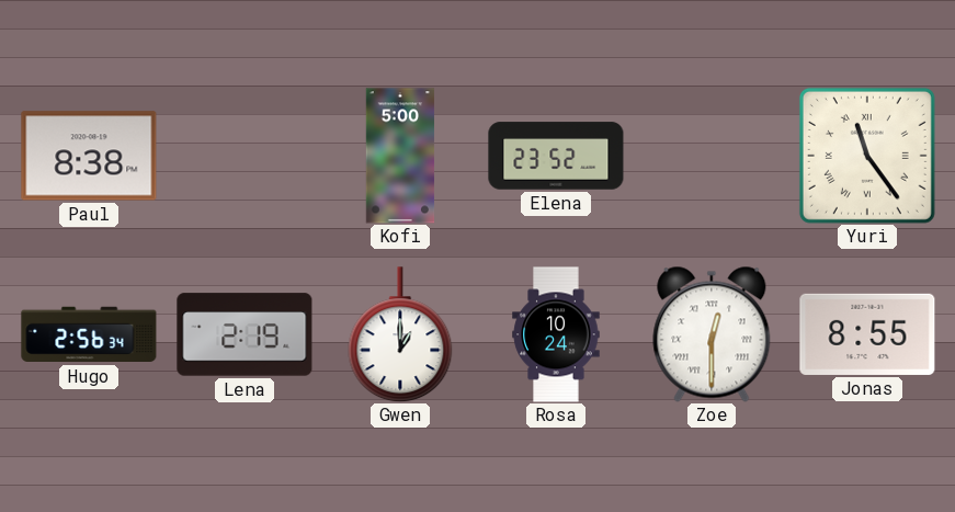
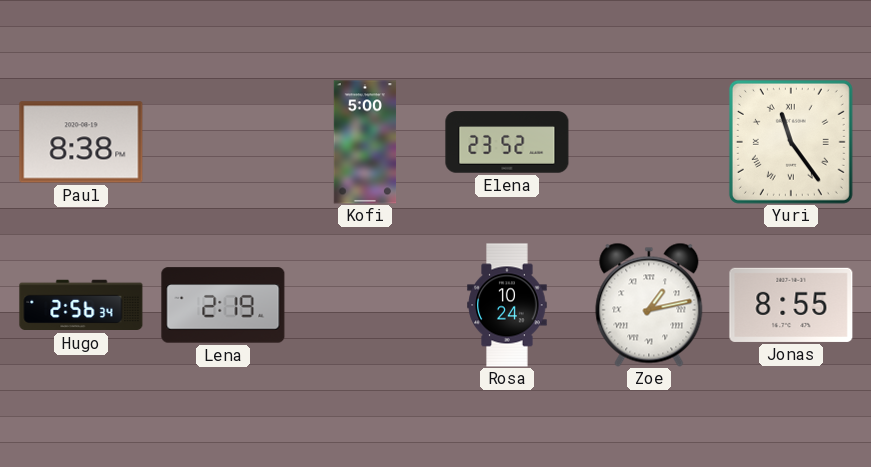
Gwen: 1:00 -> none
Zoe: 12:30 -> 1:13
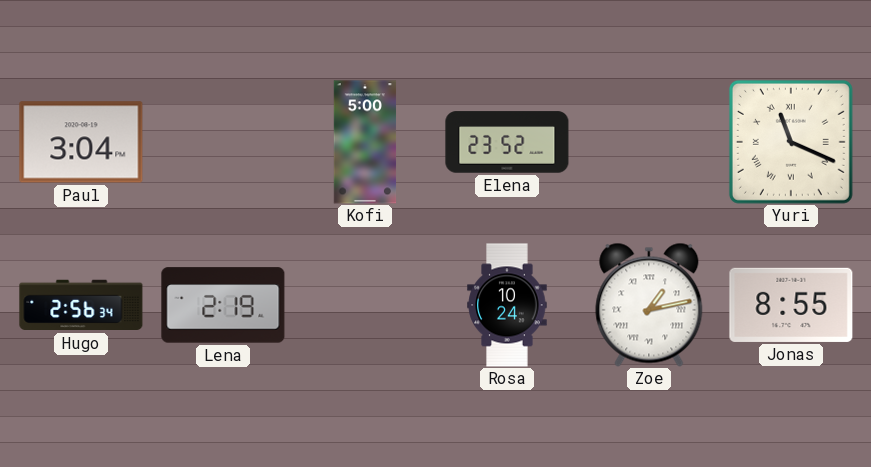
Paul: 8:38 -> 3:04
Yuri: 11:24 -> 11:19
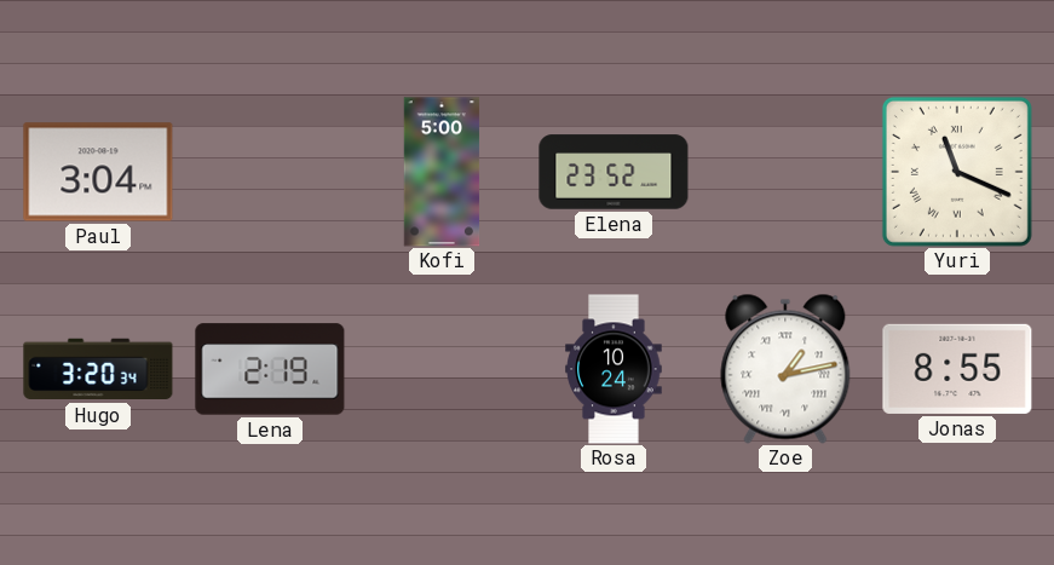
Hugo: 2:56 -> 3:20
